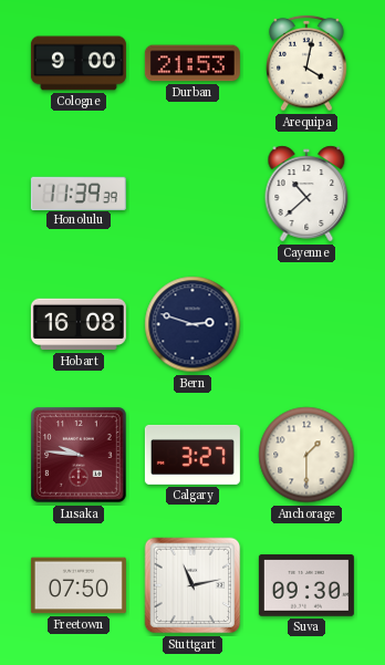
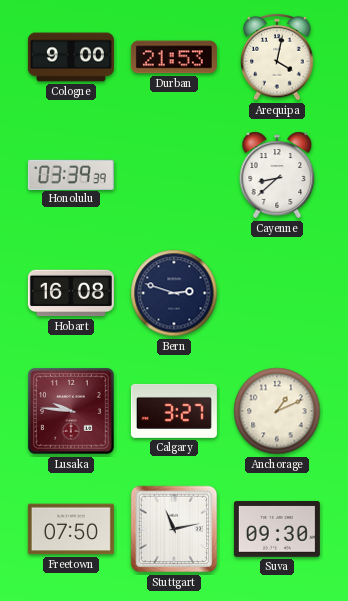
Honolulu: 11:39 -> 03:39
Cayenne: 10:38 -> 8:38
Anchorage: 1:30 -> 1:11
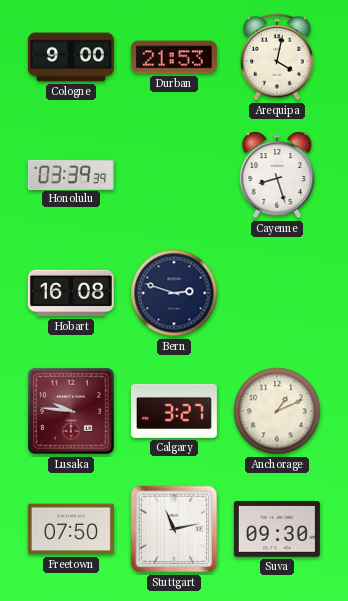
Cayenne: 8:38 -> 8:27
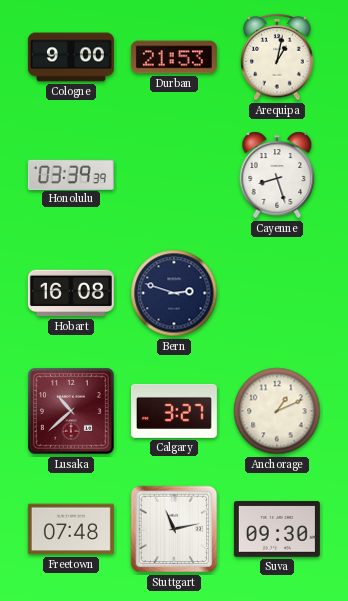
Arequipa: 4:02 -> 1:02
Lusaka: 9:46 -> 10:38
Freetown: 07:50 -> 07:48
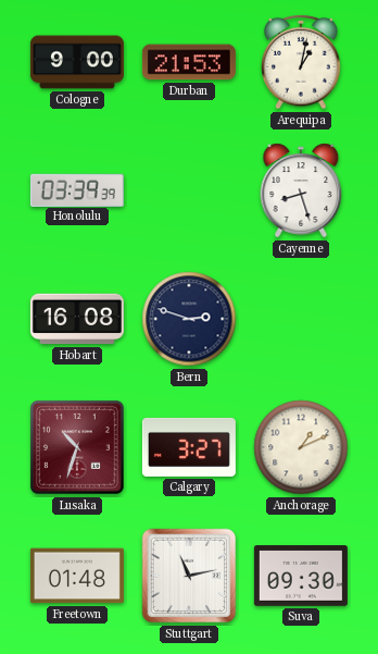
Lusaka: 10:38 -> 10:33
Freetown: 07:48 -> 01:48
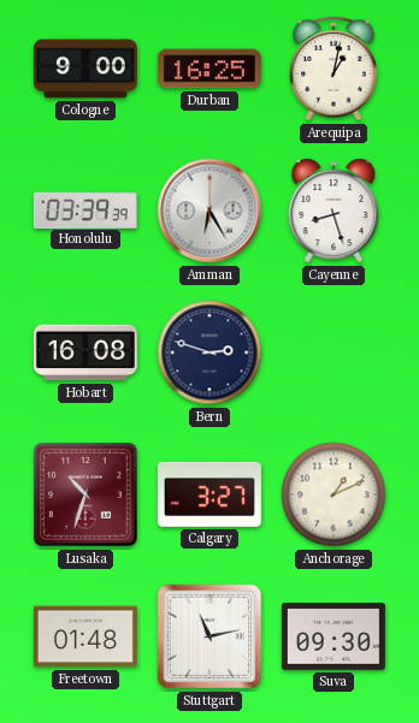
Durban: 21:53 -> 16:25
Amman: none -> 6:25
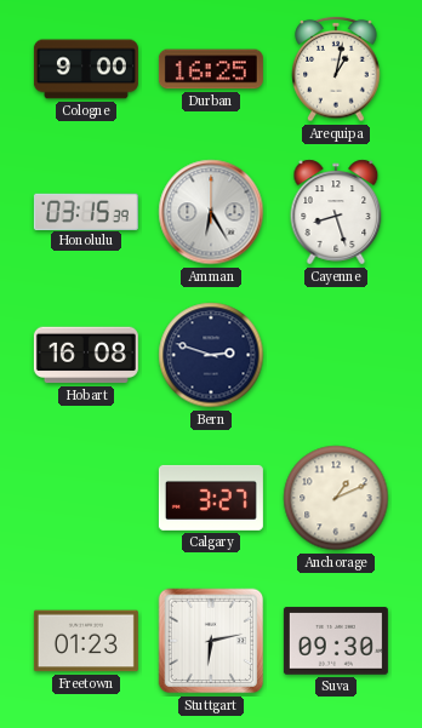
Honolulu: 03:39 -> 03:15
Lusaka: 10:33 -> none
Freetown: 01:48 -> 01:23
Stuttgart: 11:13 -> 6:13
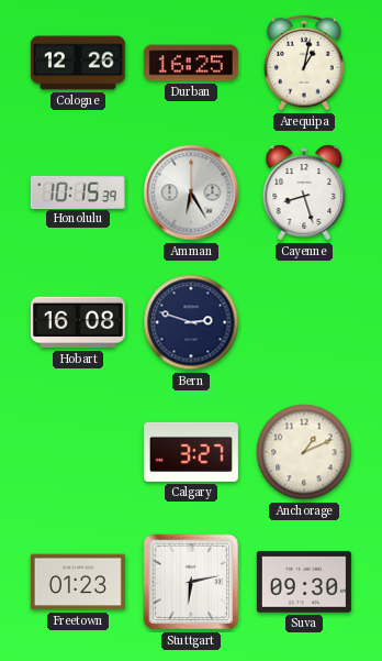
Cologne: 9:00 -> 12:26
Honolulu: 03:15 -> 10:15
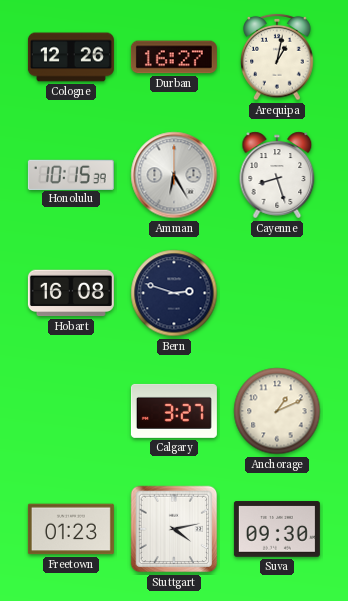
Durban: 16:25 -> 16:27
Stuttgart: 6:13 -> 4:13
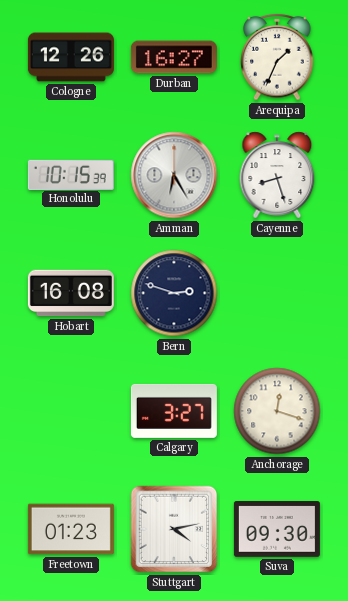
Arequipa: 1:02 -> 1:34
Anchorage: 1:11 -> 12:18
